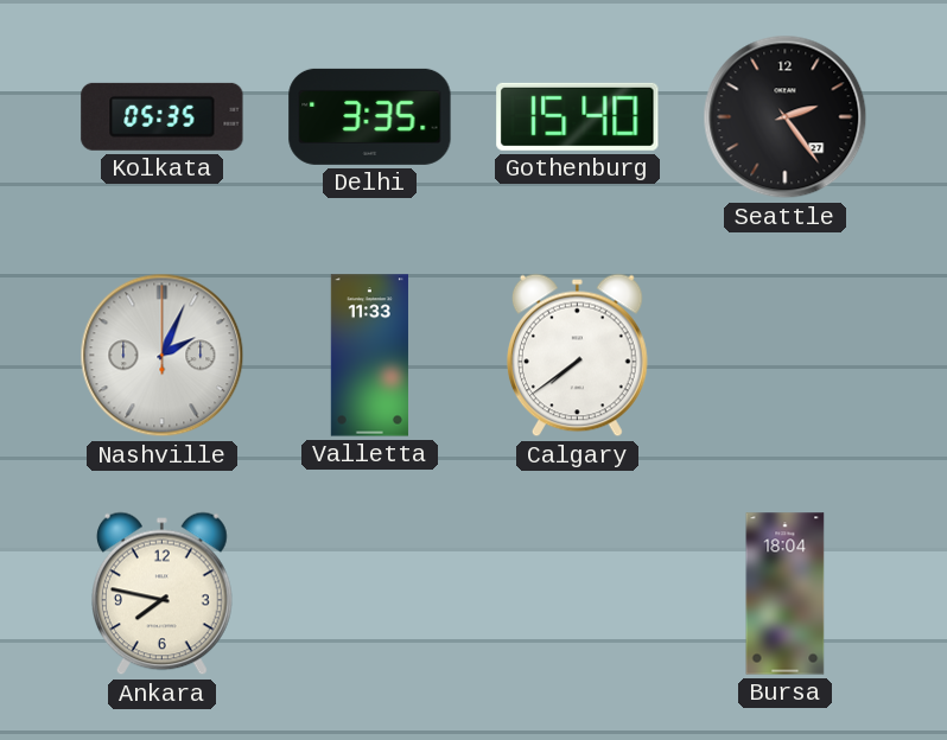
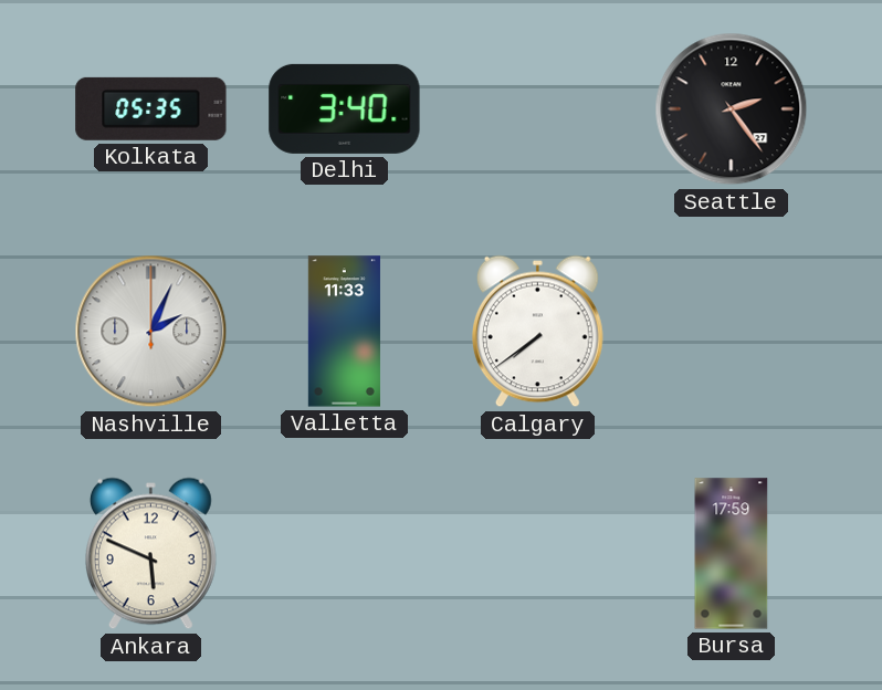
Delhi: 3:35 -> 3:40
Gothenburg: 15:40 -> none
Ankara: 7:47 -> 5:49
Bursa: 18:04 -> 17:59
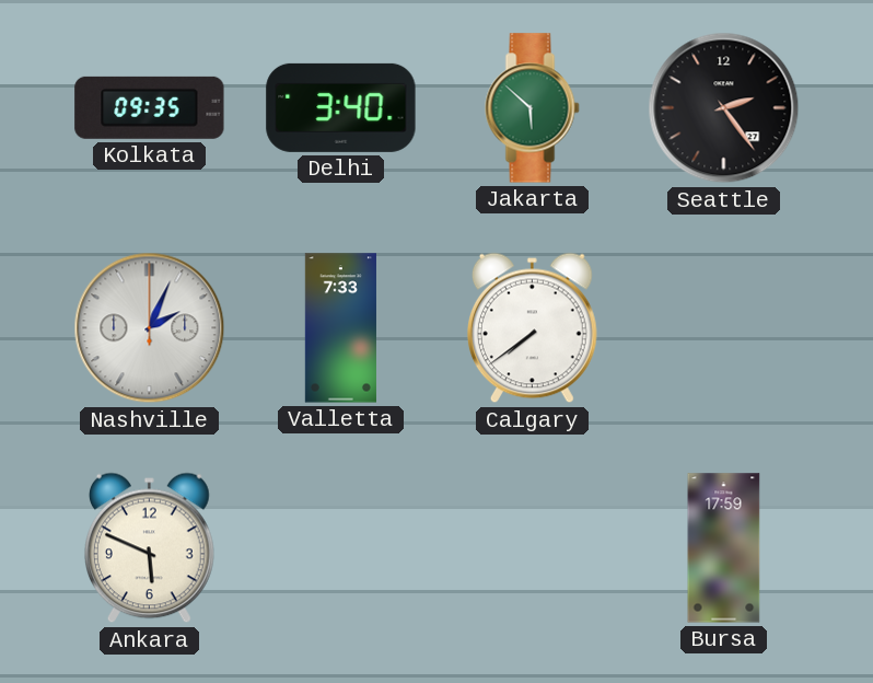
Kolkata: 05:35 -> 09:35
Jakarta: none -> 5:52
Valletta: 11:33 -> 7:33
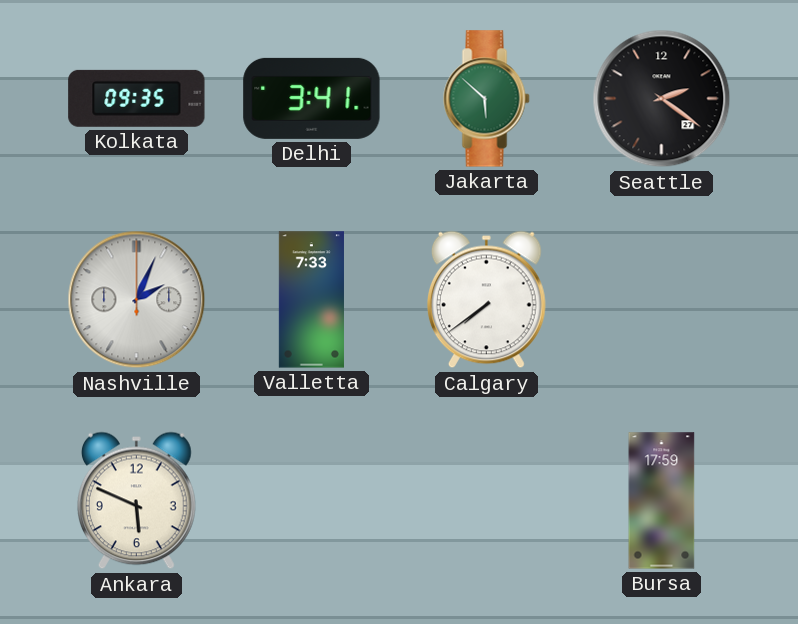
Delhi: 3:40 -> 3:41
Seattle: 2:24 -> 2:21
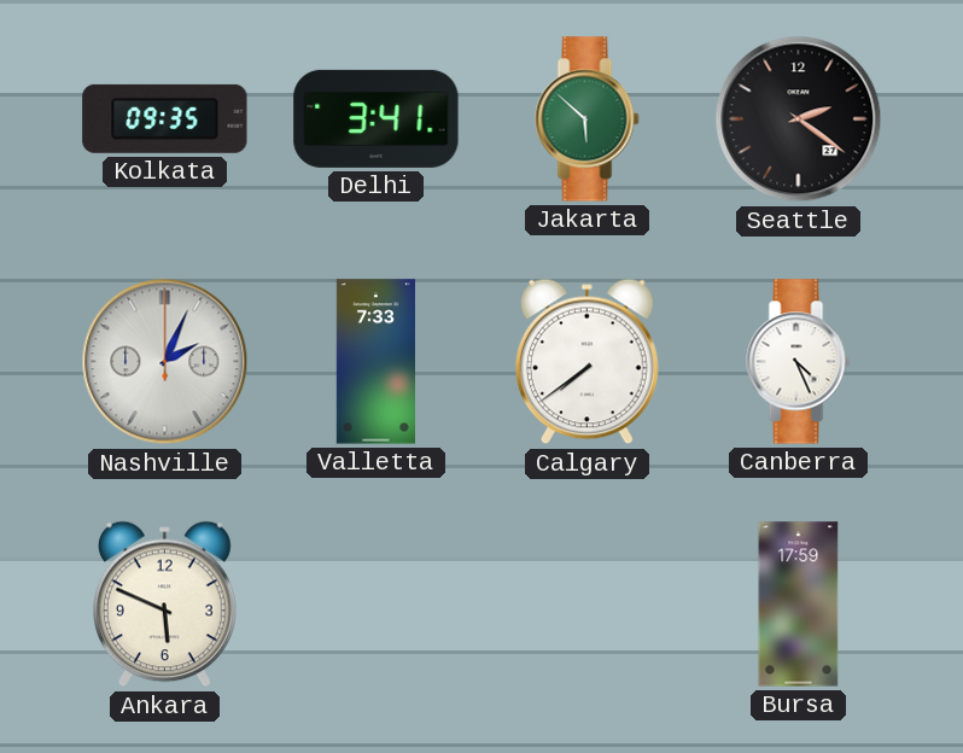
Canberra: none -> 4:26
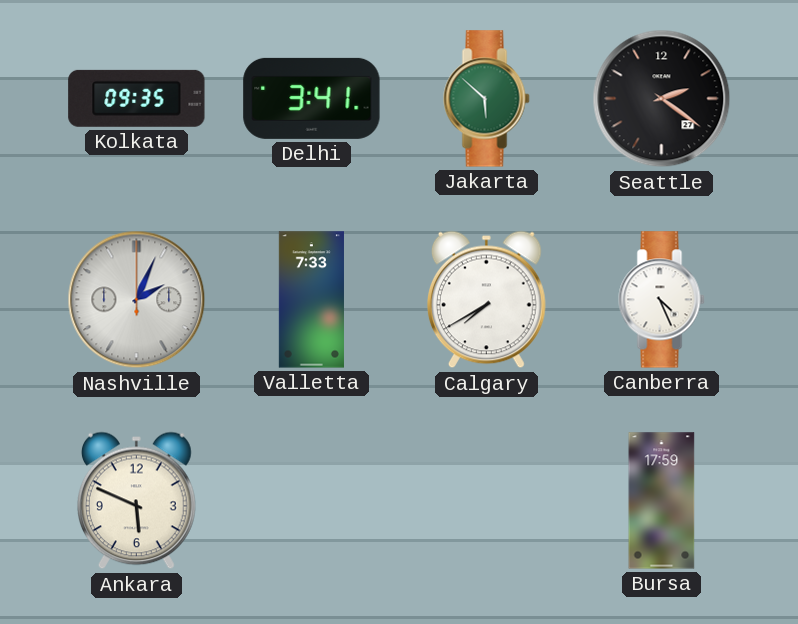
Calgary: 7:39 -> 7:40
